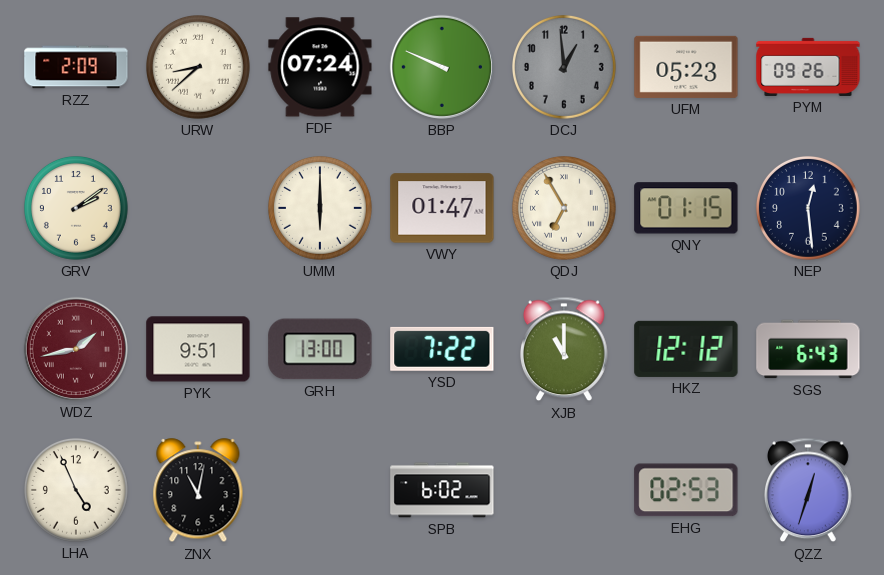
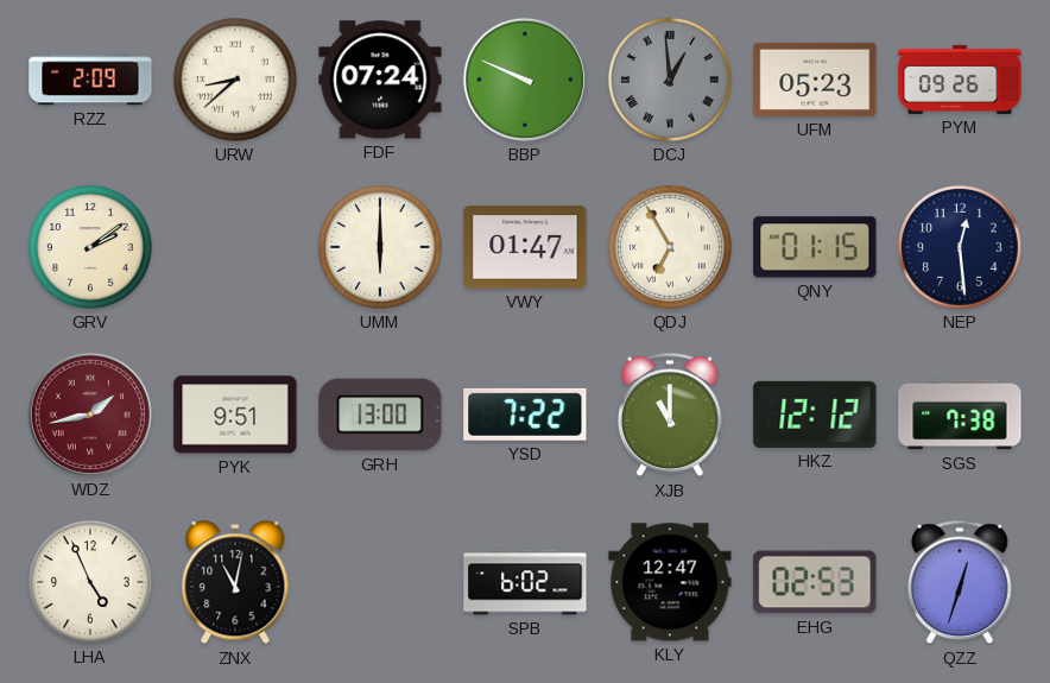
DCJ numerals: Arabic -> Roman
SGS: 6:43 -> 7:38
KLY: none -> 12:47
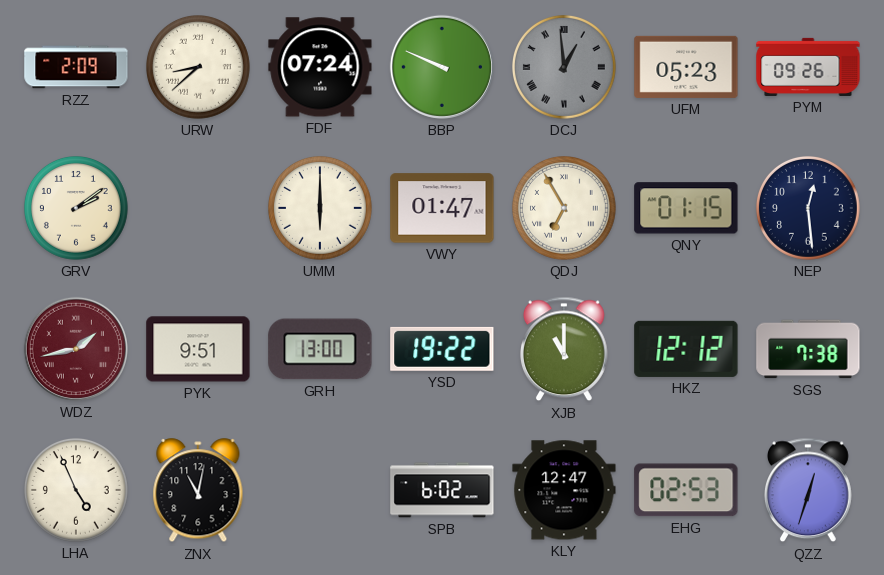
YSD: 7:22 -> 19:22
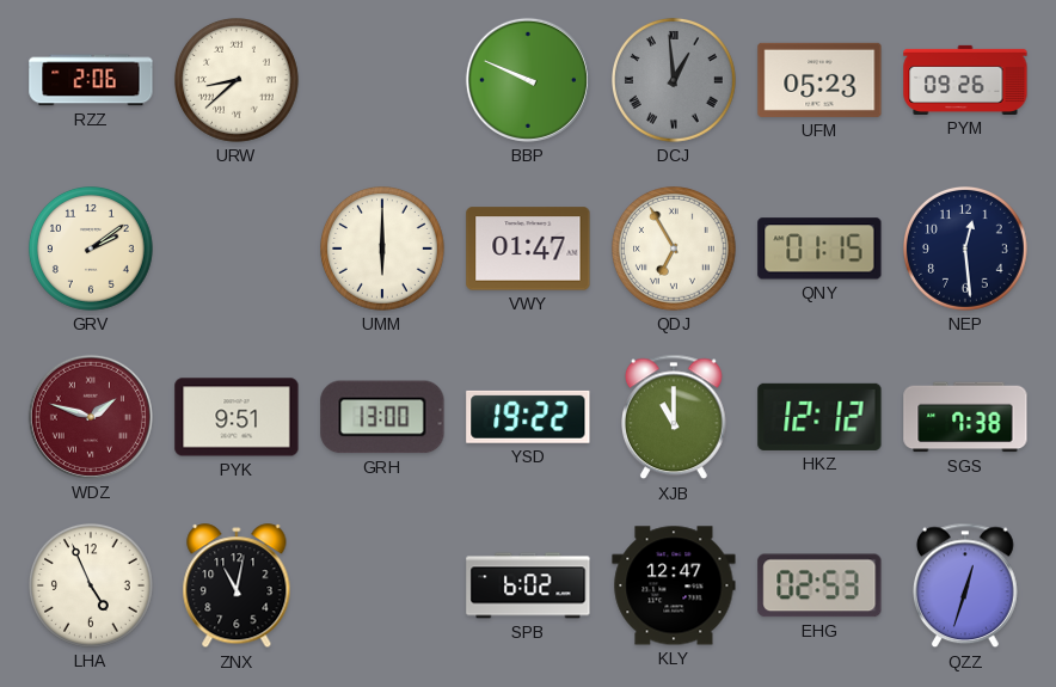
RZZ: 2:09 -> 2:06
FDF: 07:24 -> none
WDZ: 1:43 -> 1:48
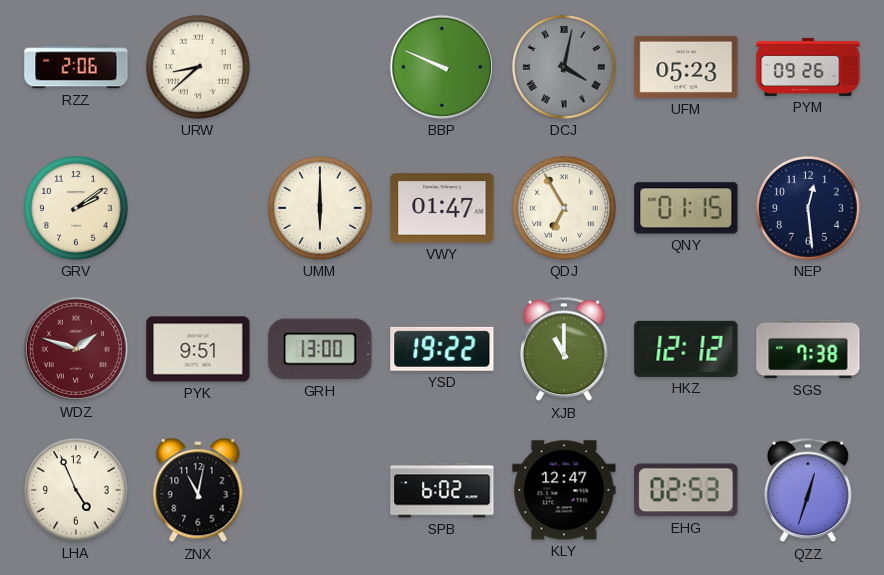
DCJ: 12:59 -> 4:02
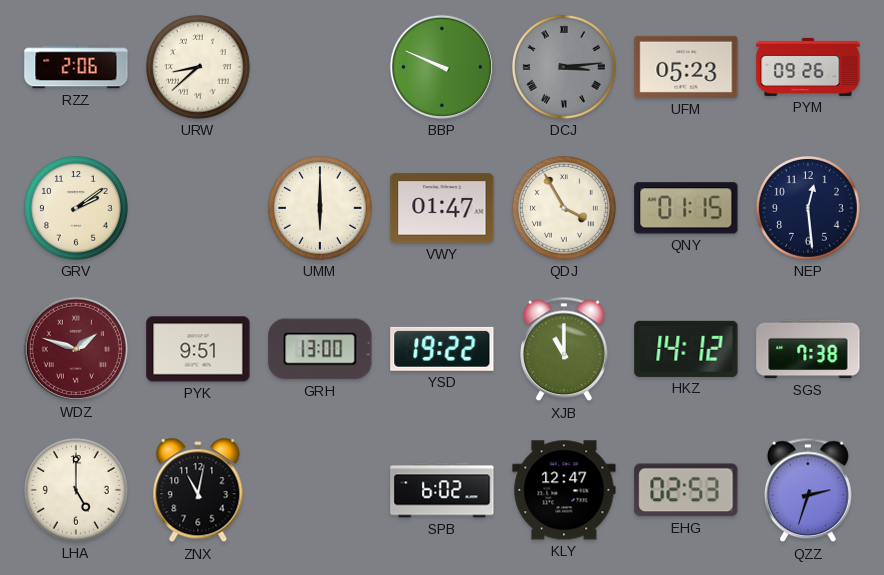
DCJ: 4:02 -> 3:14
QDJ: 6:55 -> 3:55
HKZ: 12:12 -> 14:12
LHA: 4:56 -> 5:00
QZZ: 12:33 -> 2:33
